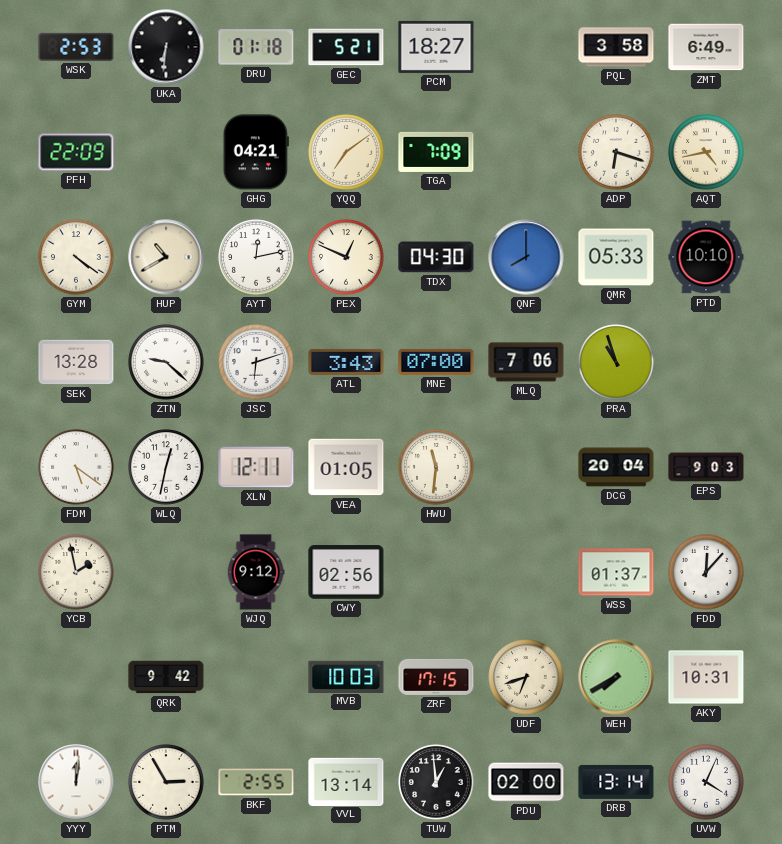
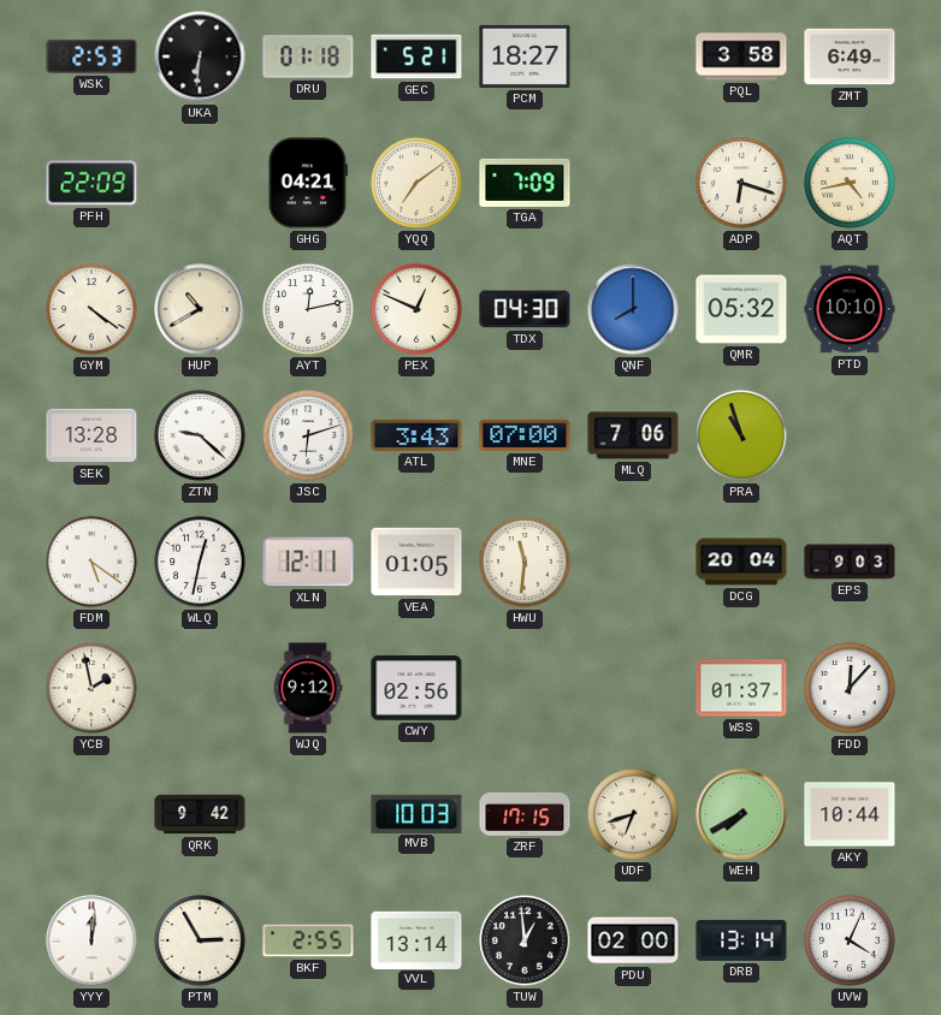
QMR: 05:33 -> 05:32
AKY: 10:31 -> 10:44
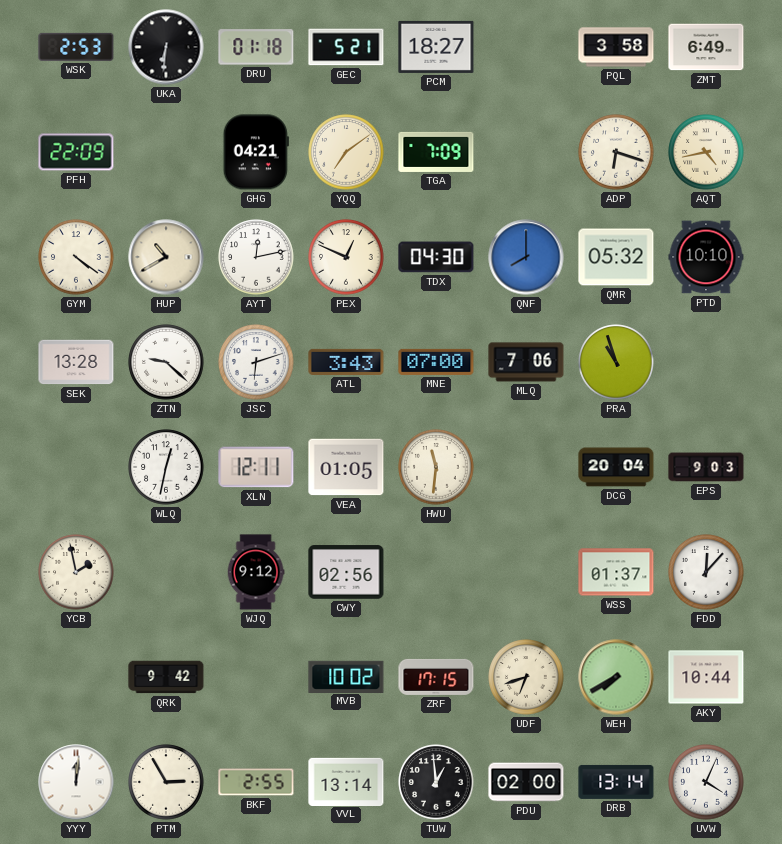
FDM: 5:21 -> none
MVB: 10:03 -> 10:02
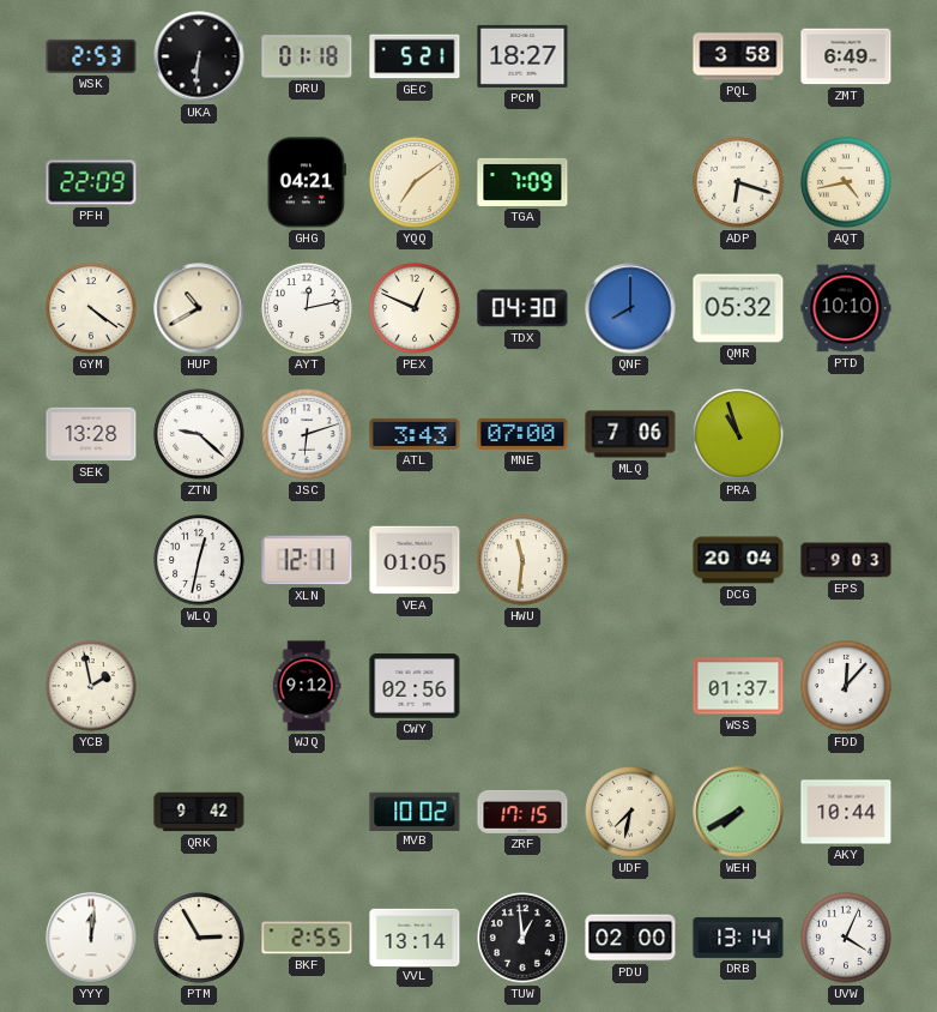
UDF: 6:42 -> 7:32
